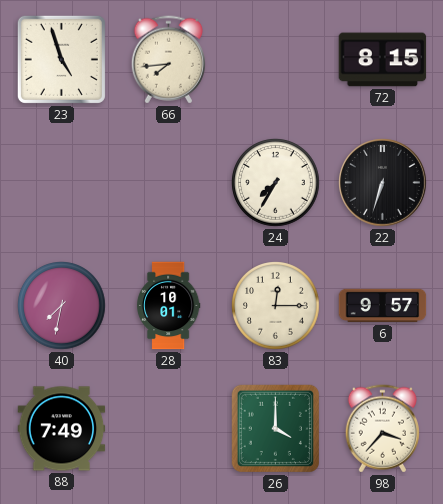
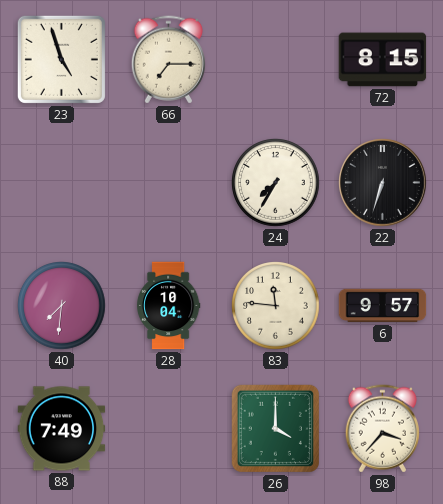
66: 7:44 -> 7:15
40: 7:32 -> 7:31
28: 10:01 -> 10:04
83: 12:15 -> 11:46
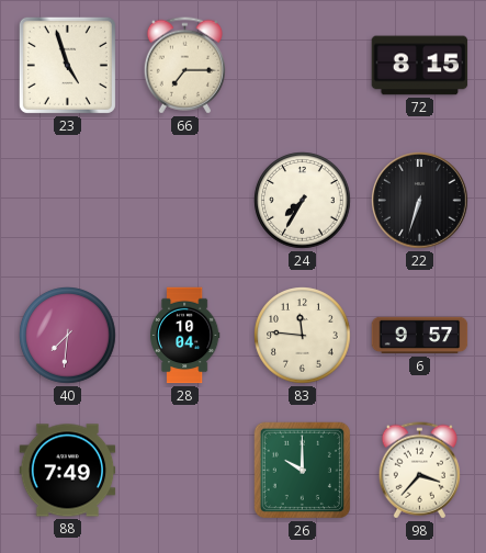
26: 4:00 -> 10:00
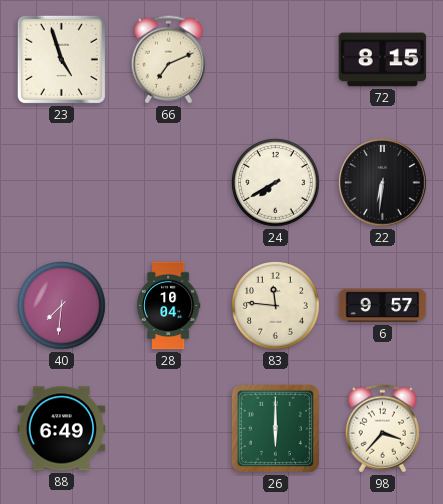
66: 7:15 -> 7:11
24: 7:35 -> 7:40
22: 6:33 -> 6:31
88: 7:49 -> 6:49
26: 10:00 -> 6:00
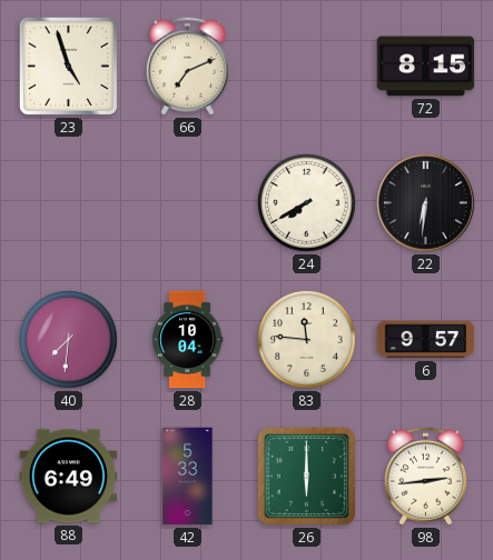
42: none -> 5:33
98: 3:37 -> 2:44
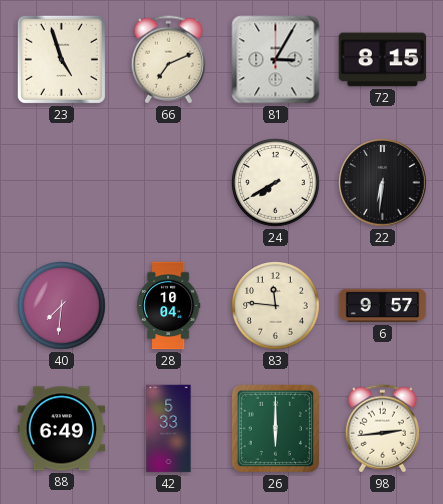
81: none -> 3:05
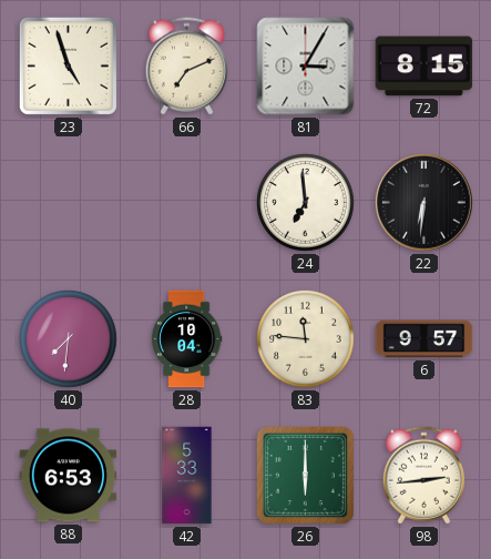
24: 7:40 -> 6:59
88: 6:49 -> 6:53
